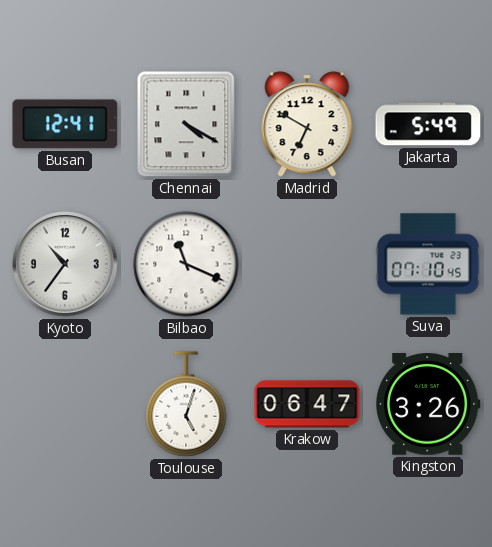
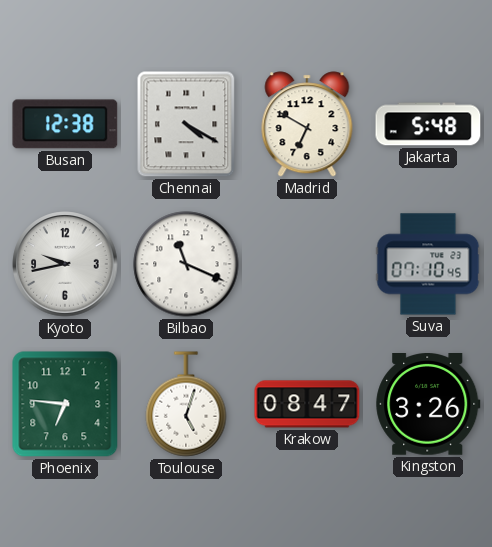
Busan: 12:41 -> 12:38
Jakarta: 5:49 -> 5:48
Kyoto: 10:36 -> 9:43
Phoenix: none -> 6:46
Krakow: 06:47 -> 08:47
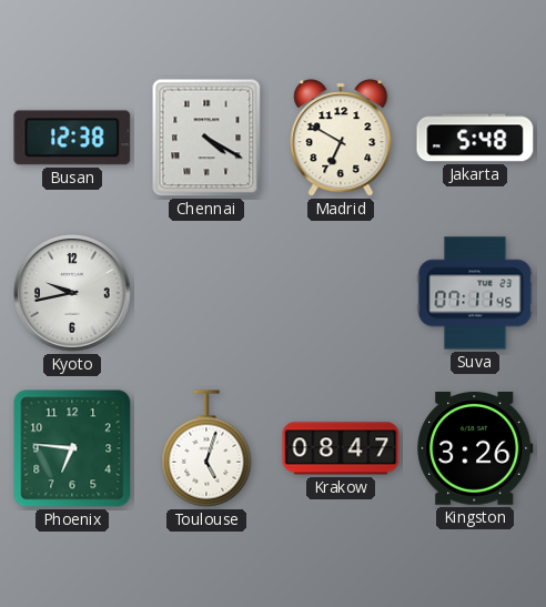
Bilbao: 11:19 -> none
Suva: 07:10 -> 07:11
